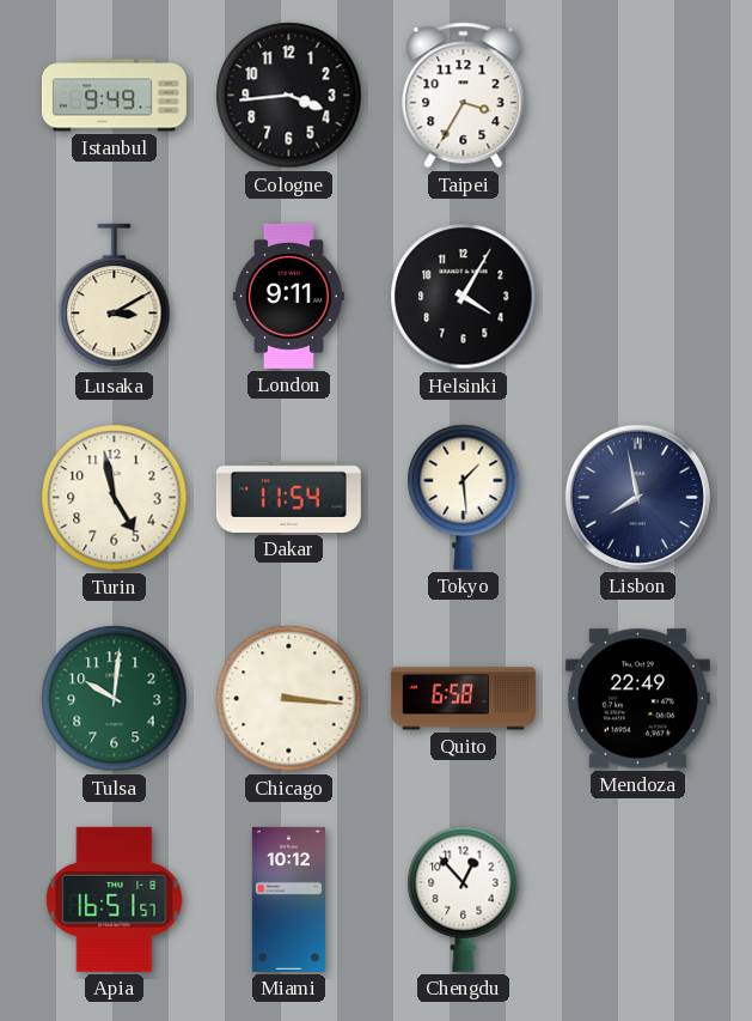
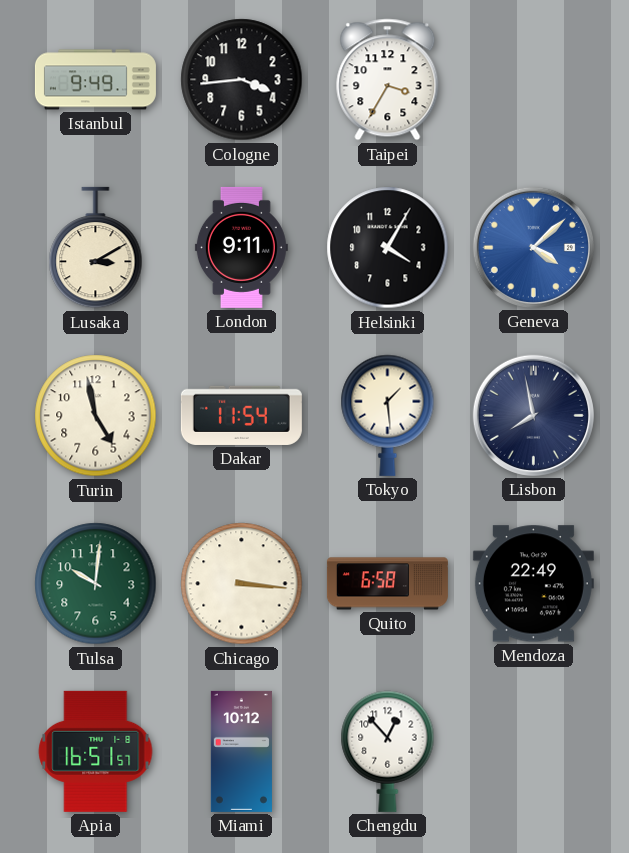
Geneva: none -> 4:08
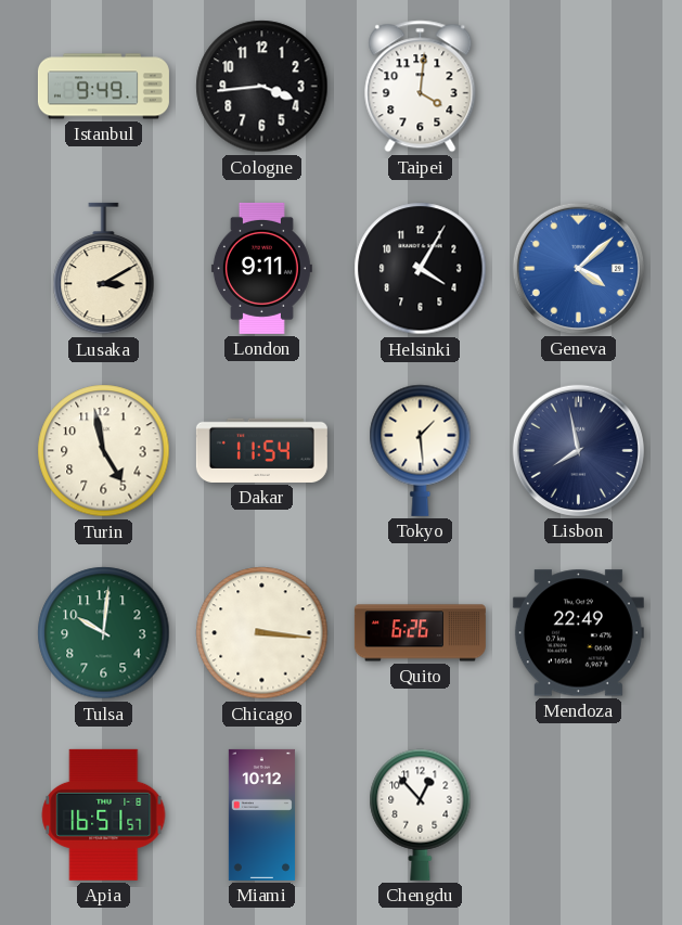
Taipei: 3:35 -> 4:01
Quito: 6:58 -> 6:26
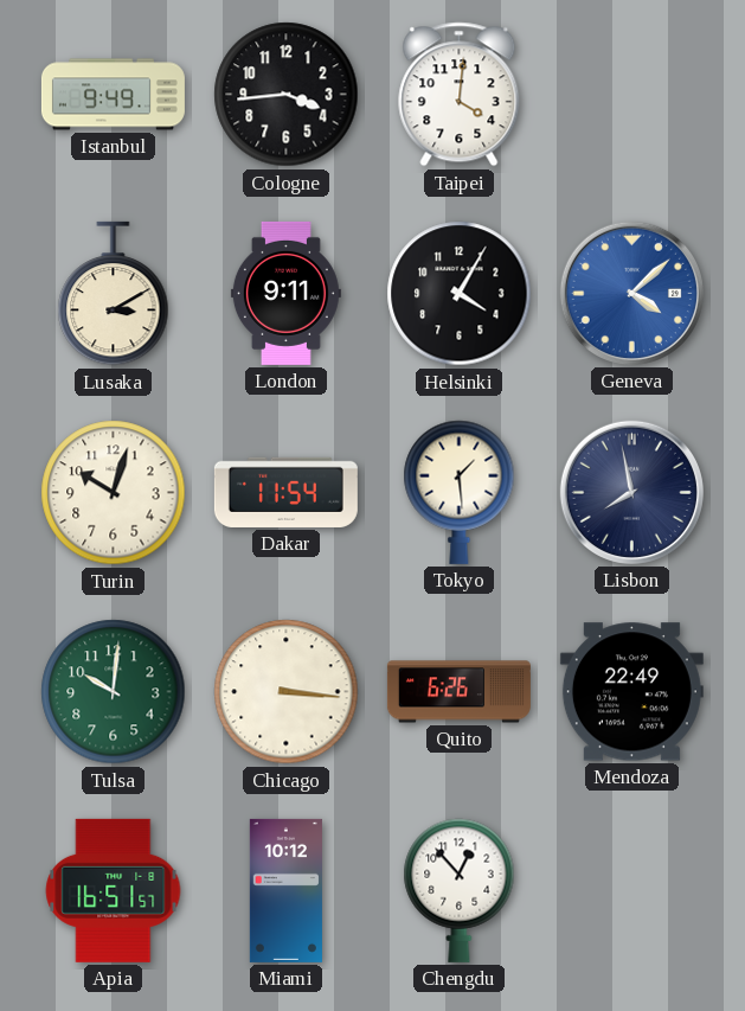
Turin: 4:58 -> 10:03
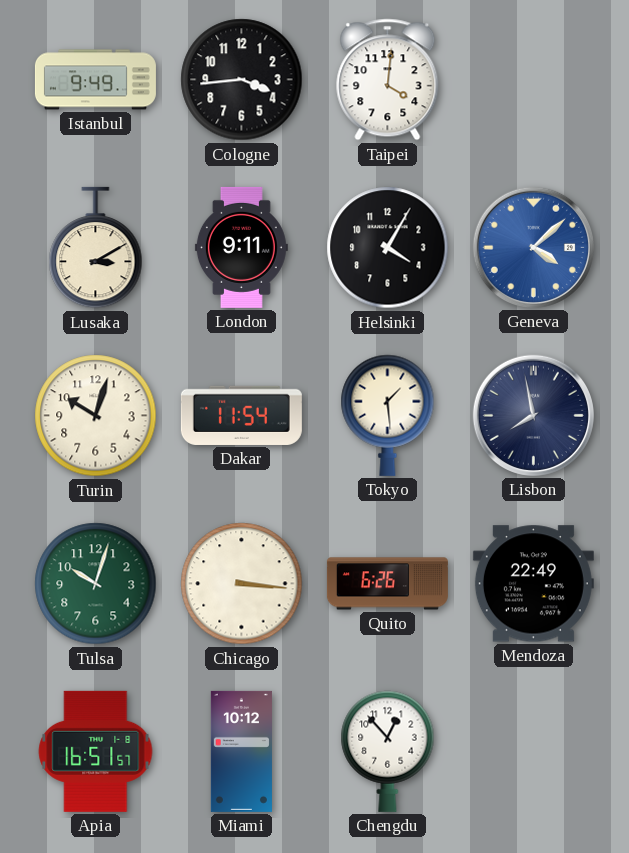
Tulsa: 10:01 -> 10:03
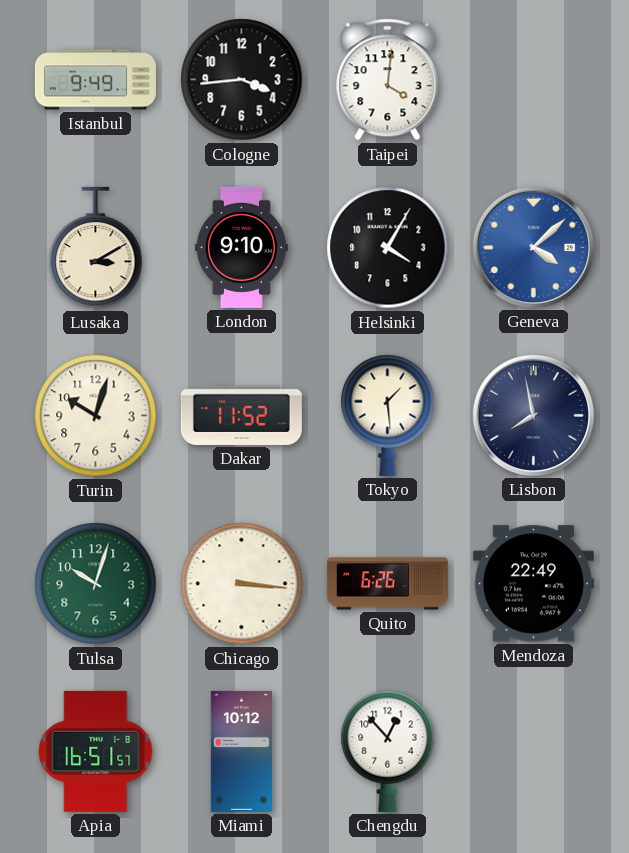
London: 9:11 -> 9:10
Dakar: 11:54 -> 11:52
